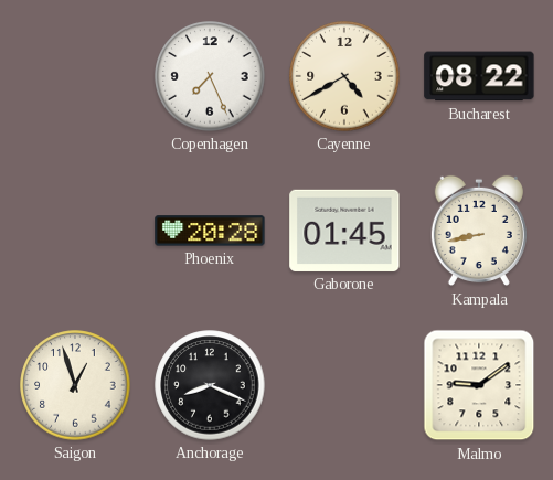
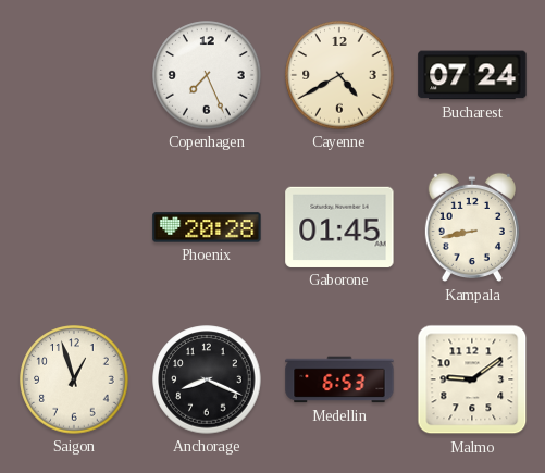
Bucharest: 08:22 -> 07:24
Medellin: none -> 6:53
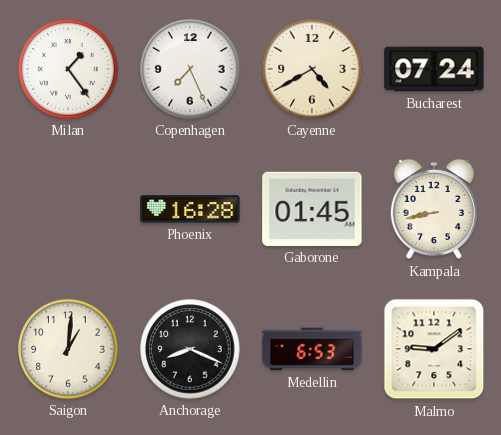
Milan: none -> 1:24
Phoenix: 20:28 -> 16:28
Saigon: 12:57 -> 1:01
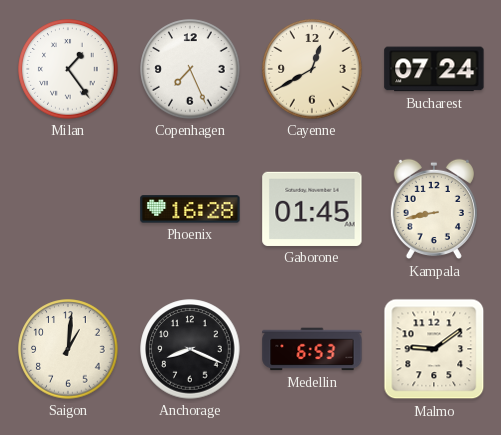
Cayenne: 4:40 -> 12:40
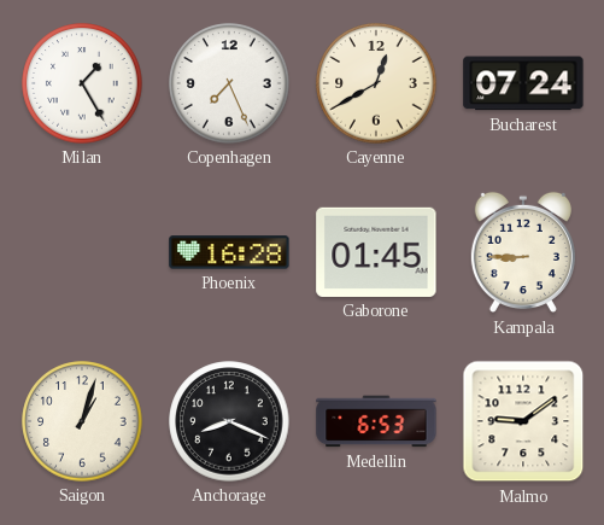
Milan: 1:24 -> 1:25
Kampala: 8:43 -> 8:45
Saigon: 1:01 -> 1:03
